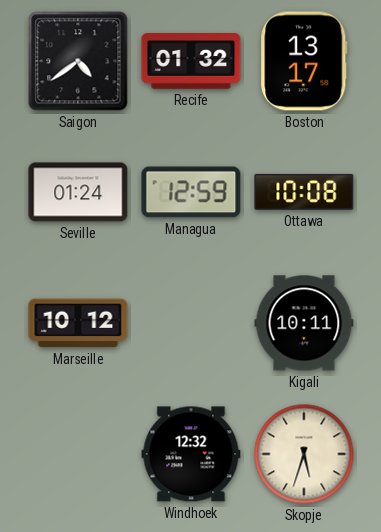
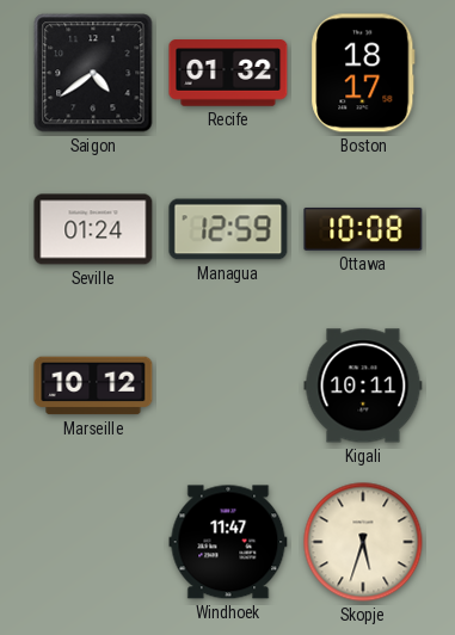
Boston: 13:17 -> 18:17
Windhoek: 12:32 -> 11:47
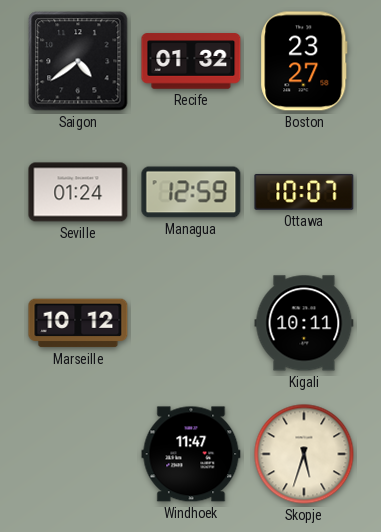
Boston: 18:17 -> 23:27
Ottawa: 10:08 -> 10:07
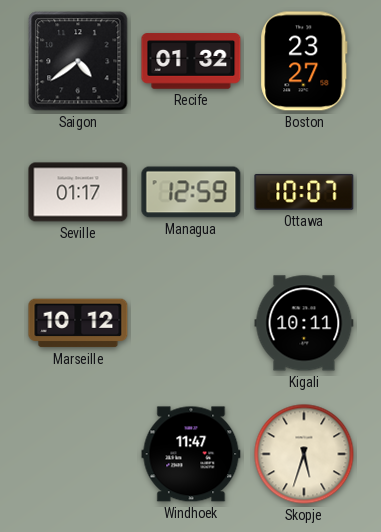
Seville: 01:24 -> 01:17
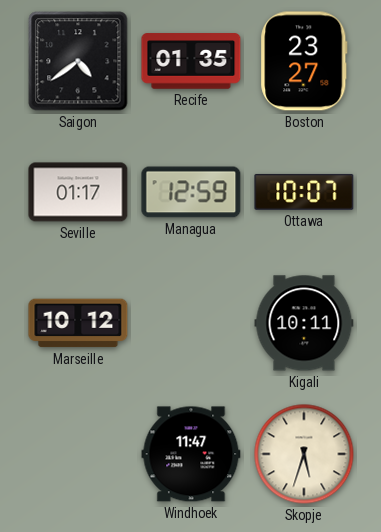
Recife: 01:32 -> 01:35
